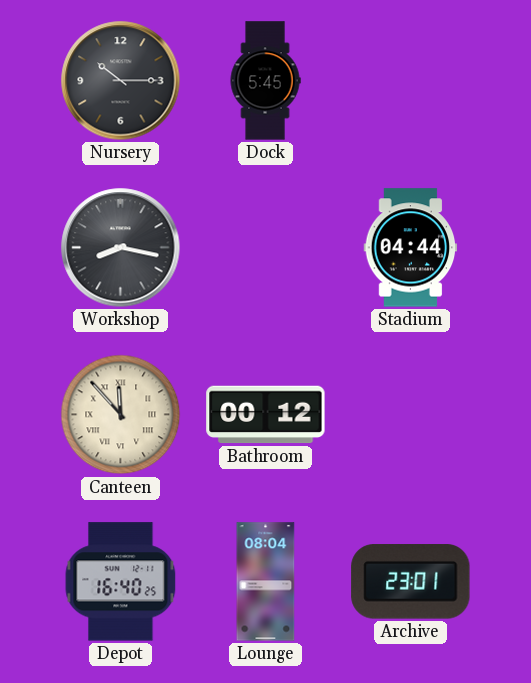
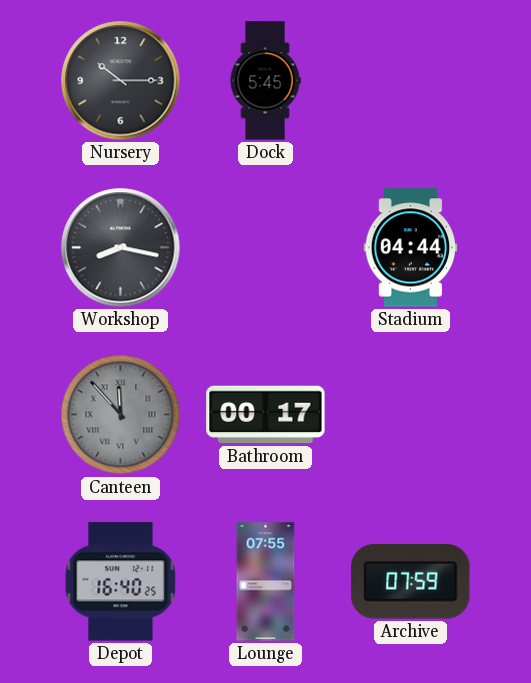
Canteen dial: cream -> grey
Bathroom: 00:12 -> 00:17
Lounge: 08:04 -> 07:55
Archive: 23:01 -> 07:59
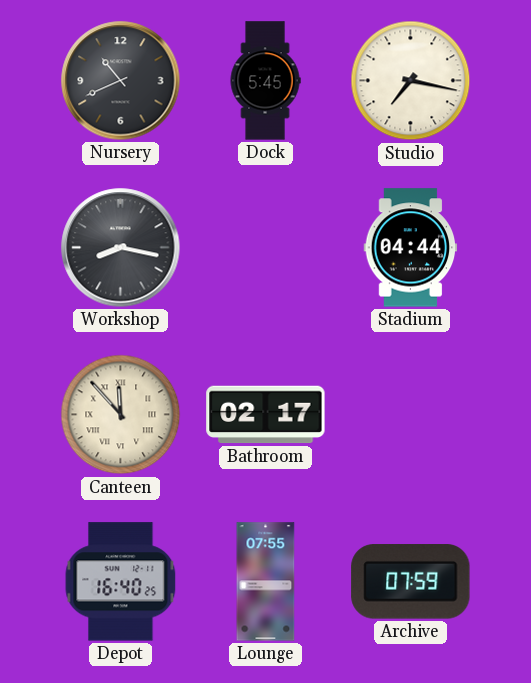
Nursery: 10:15 -> 10:41
Studio: none -> 7:17
Canteen dial: grey -> cream
Bathroom: 00:17 -> 02:17
